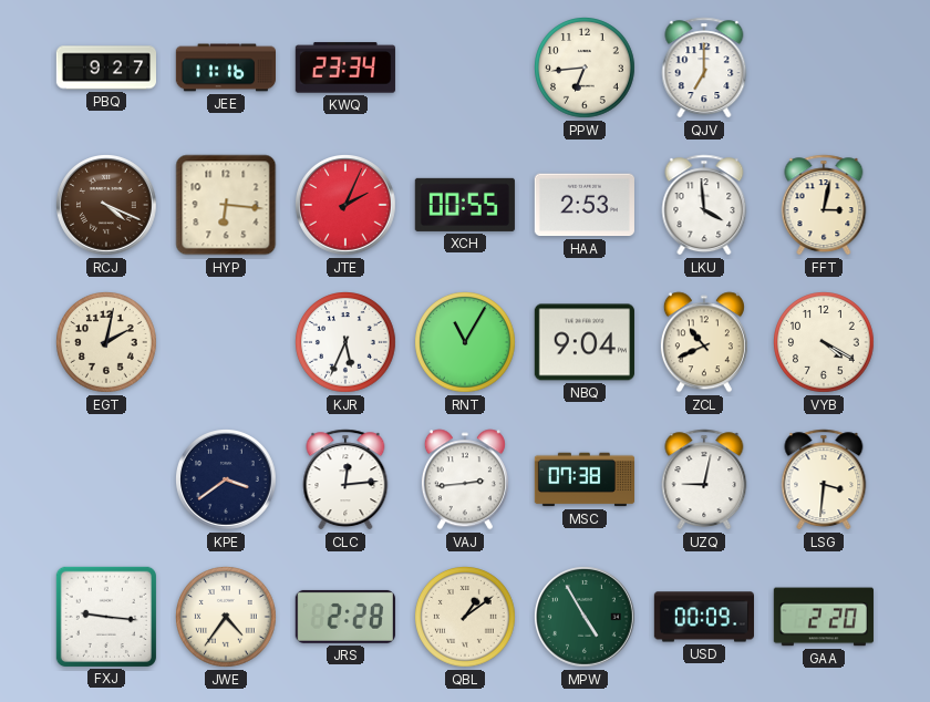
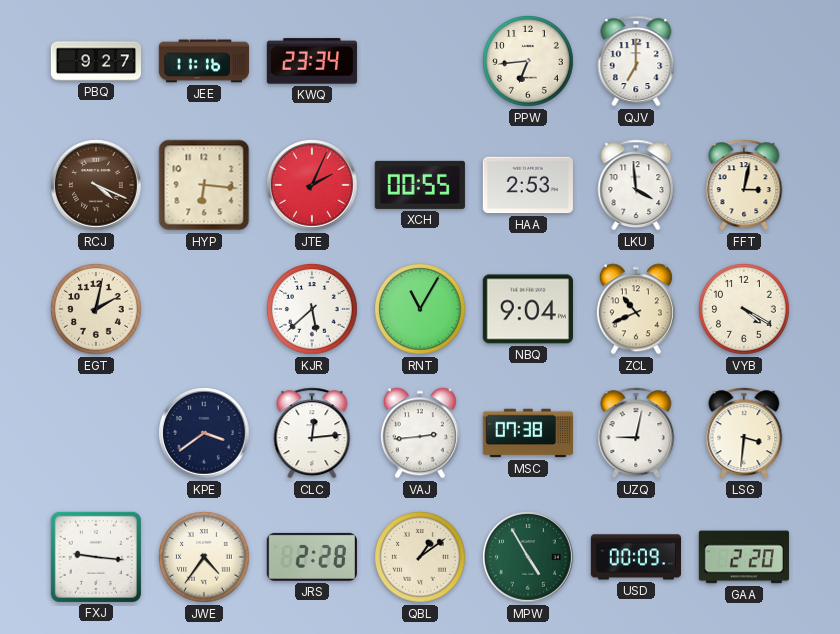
KJR: 5:34 -> 5:38
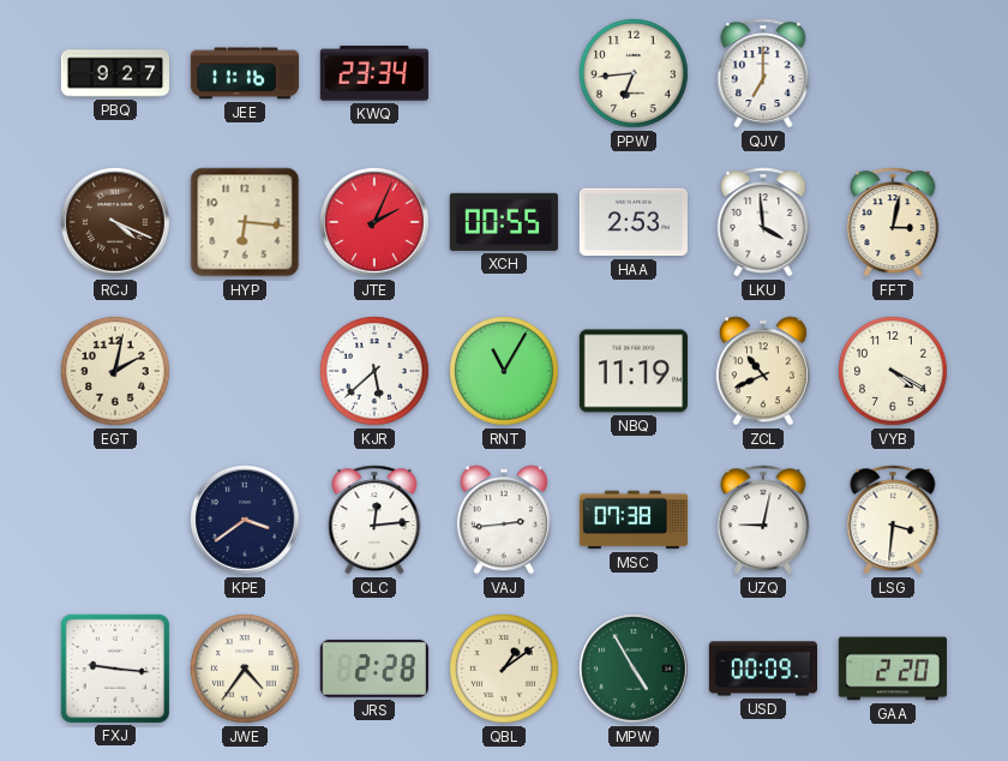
NBQ: 9:04 -> 11:19
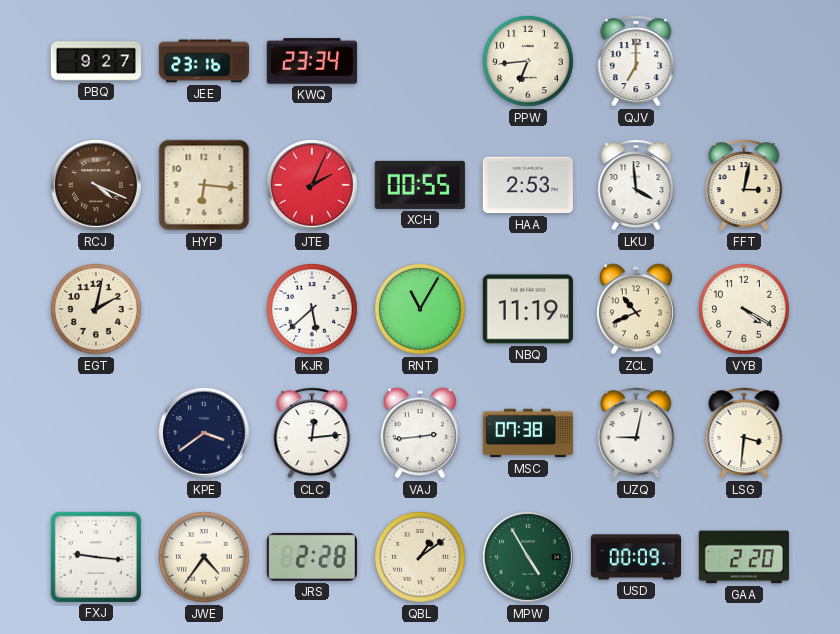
JEE: 11:16 -> 23:16
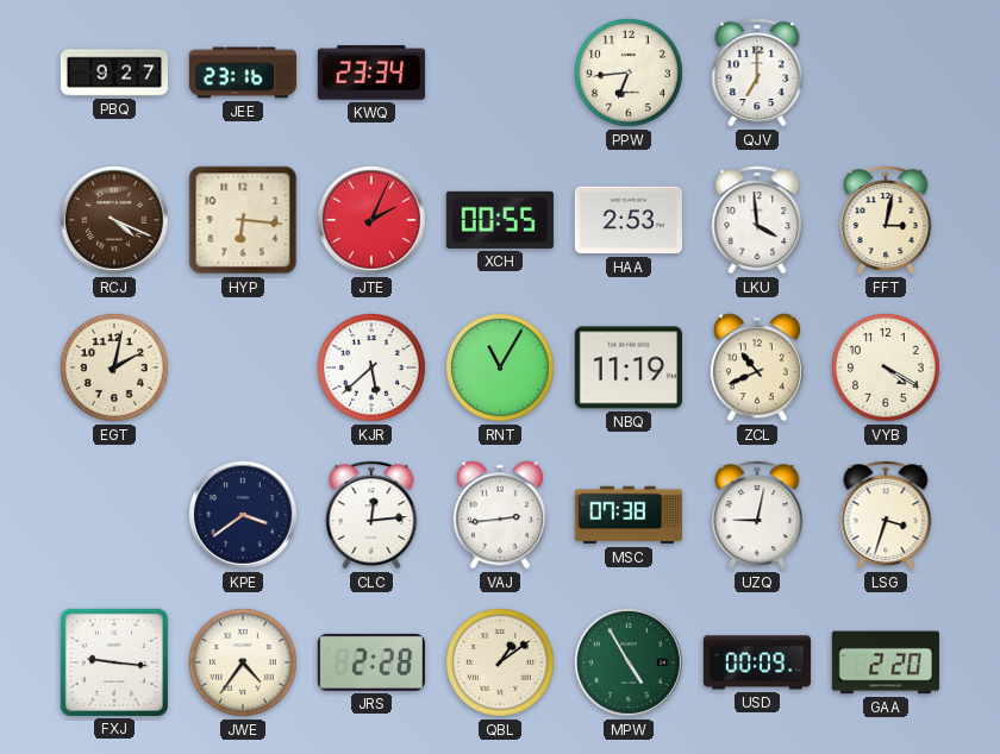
LSG: 3:31 -> 3:33
